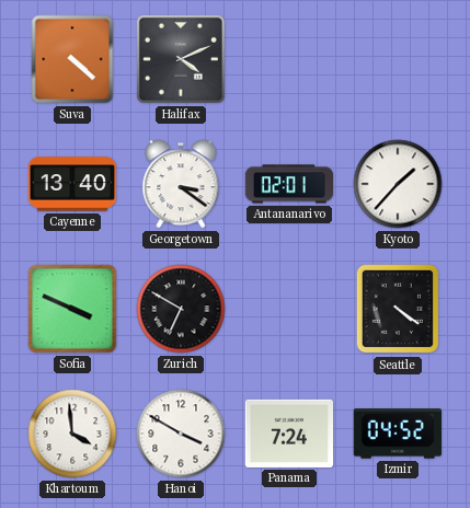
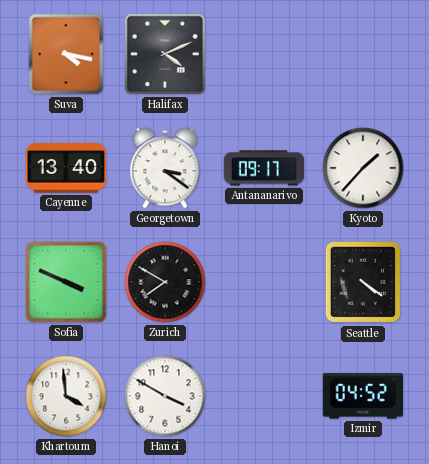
Suva: 4:22 -> 4:17
Antananarivo: 02:01 -> 09:17
Zurich: 6:50 -> 7:50
Panama: 7:24 -> none
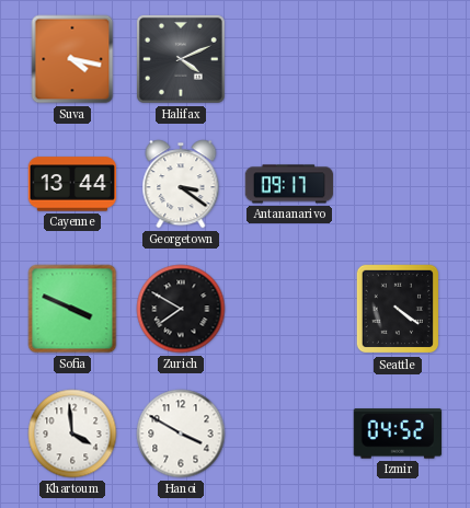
Cayenne: 13:40 -> 13:44
Kyoto: 1:37 -> none
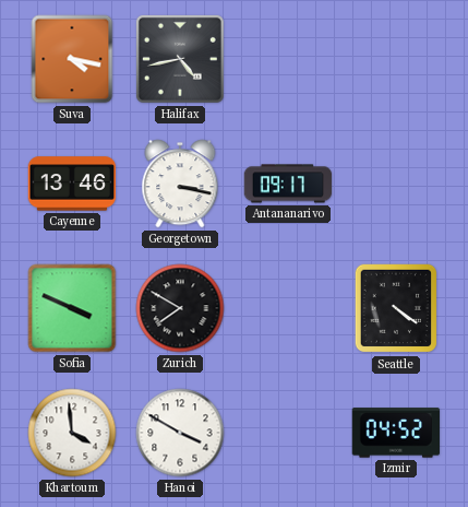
Halifax: 4:11 -> 4:43
Cayenne: 13:44 -> 13:46
Georgetown: 3:21 -> 3:17
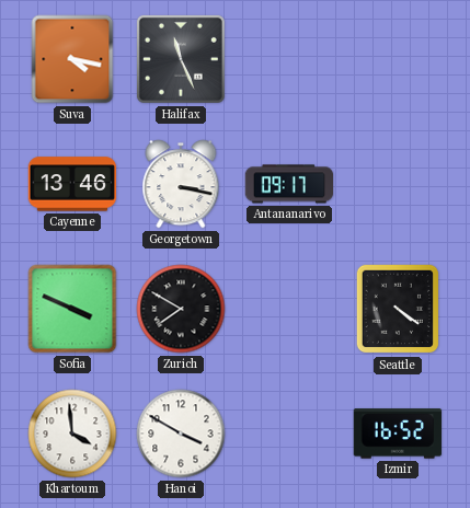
Halifax: 4:43 -> 11:26
Izmir: 04:52 -> 16:52
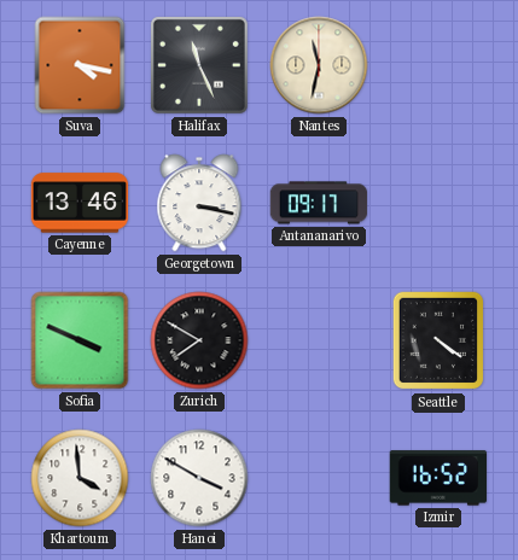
Nantes: none -> 11:32
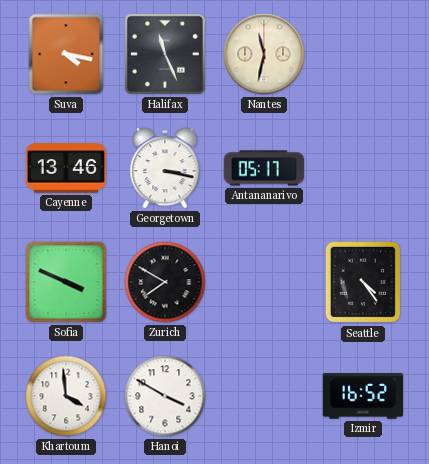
Antananarivo: 09:17 -> 05:17
Seattle: 4:21 -> 4:24
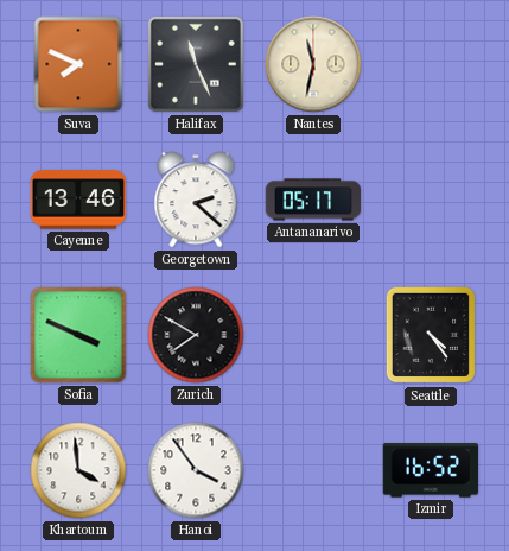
Suva: 4:17 -> 7:49
Georgetown: 3:17 -> 2:22
Hanoi: 3:50 -> 3:54
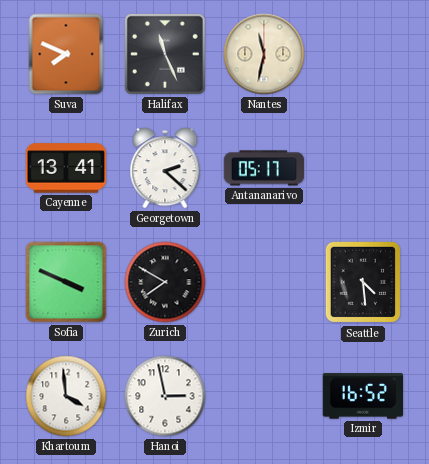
Cayenne: 13:46 -> 13:41
Seattle: 4:24 -> 4:29
Hanoi: 3:54 -> 2:58
